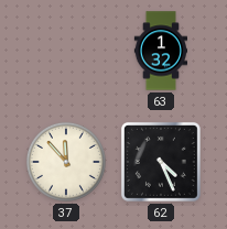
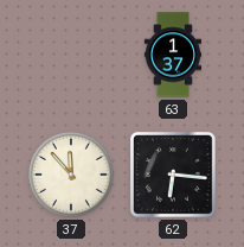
63: 1:32 -> 1:37
62: 4:26 -> 6:16
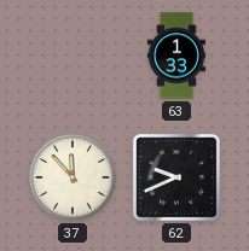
63: 1:37 -> 1:33
62: 6:16 -> 9:41
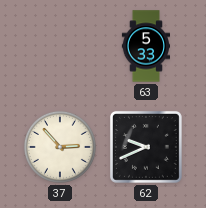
63: 1:33 -> 5:33
37: 11:53 -> 2:53
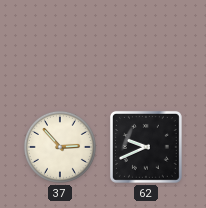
63: 5:33 -> none
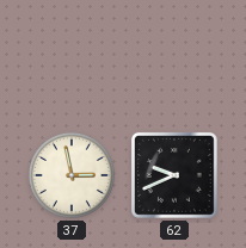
37: 2:53 -> 2:58
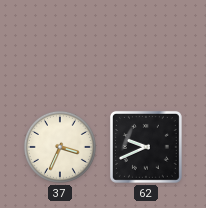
37: 2:58 -> 3:34
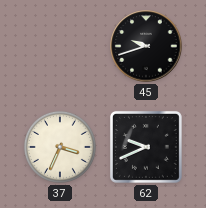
45: none -> 9:42
